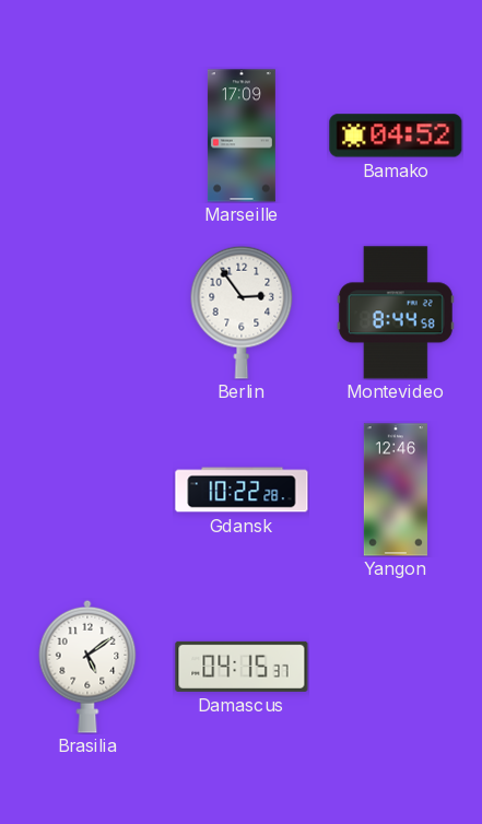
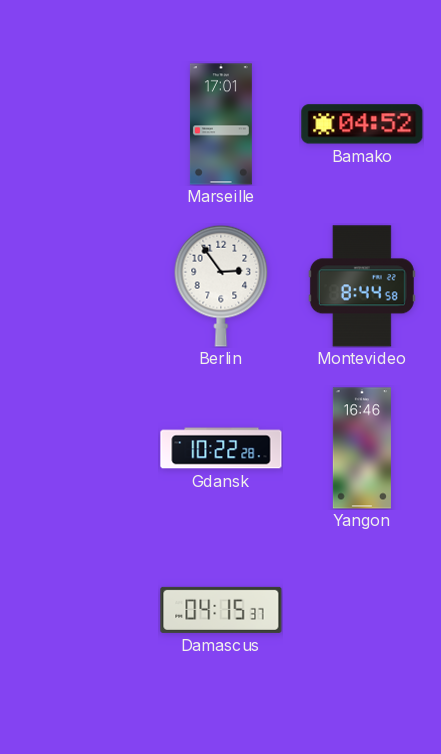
Marseille: 17:09 -> 17:01
Yangon: 12:46 -> 16:46
Brasilia: 5:09 -> none
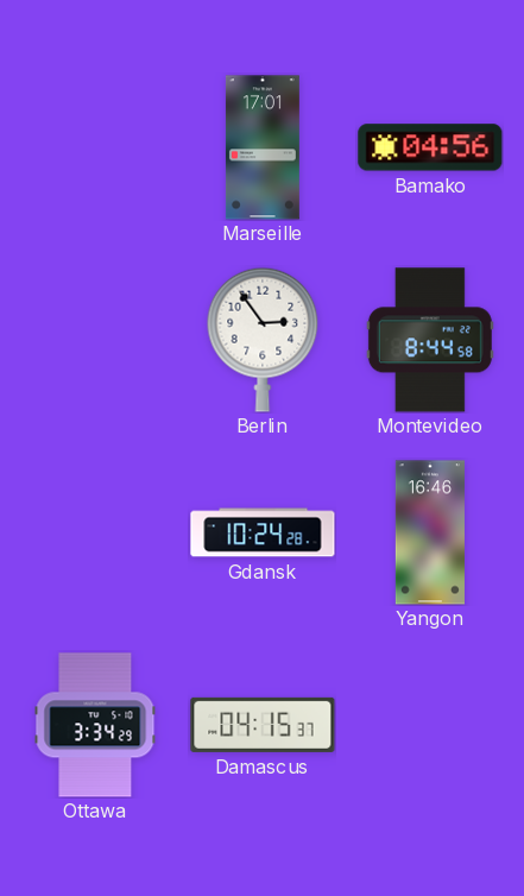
Bamako: 04:52 -> 04:56
Gdansk: 10:22 -> 10:24
Ottawa: none -> 3:34
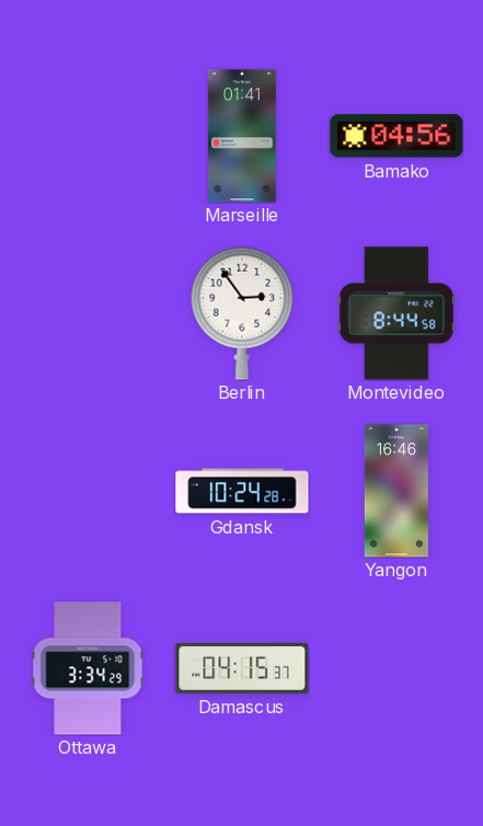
Marseille: 17:01 -> 01:41
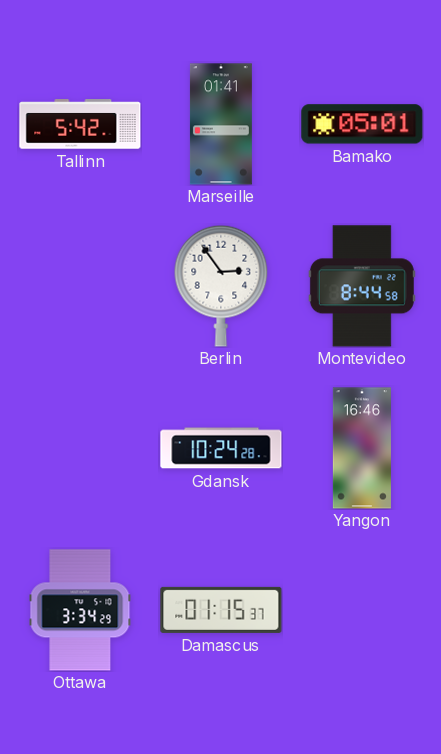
Tallinn: none -> 5:42
Bamako: 04:56 -> 05:01
Damascus: 04:15 -> 01:15
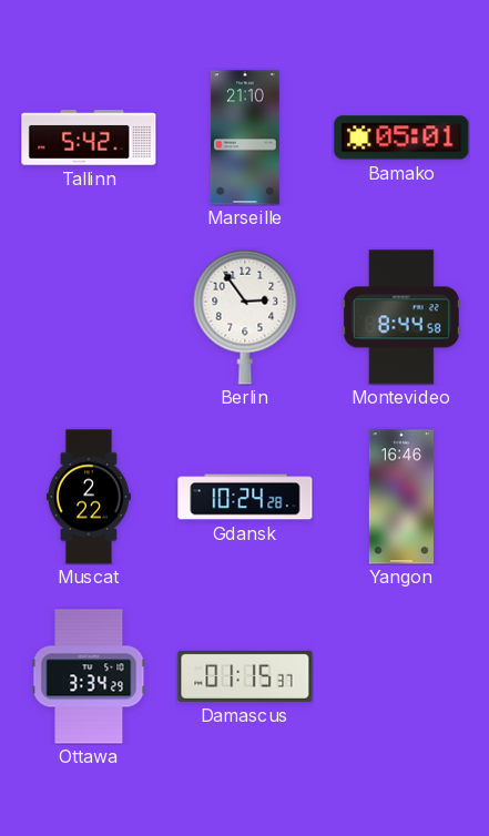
Marseille: 01:41 -> 21:10
Muscat: none -> 2:22
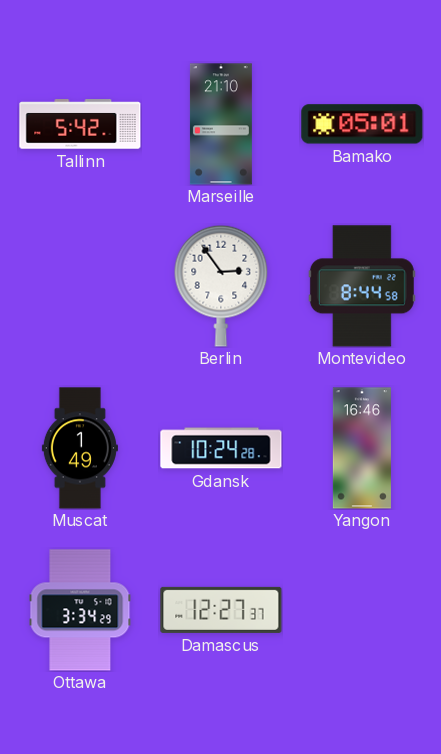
Muscat: 2:22 -> 1:49
Damascus: 01:15 -> 12:27
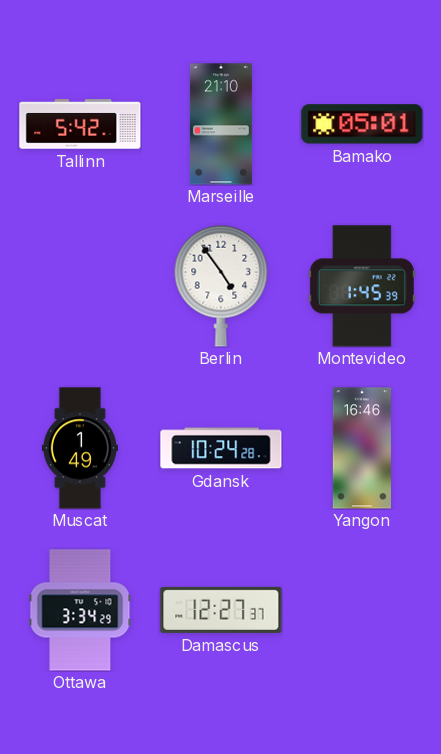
Berlin: 2:54 -> 4:54
Montevideo: 8:44 -> 1:45
